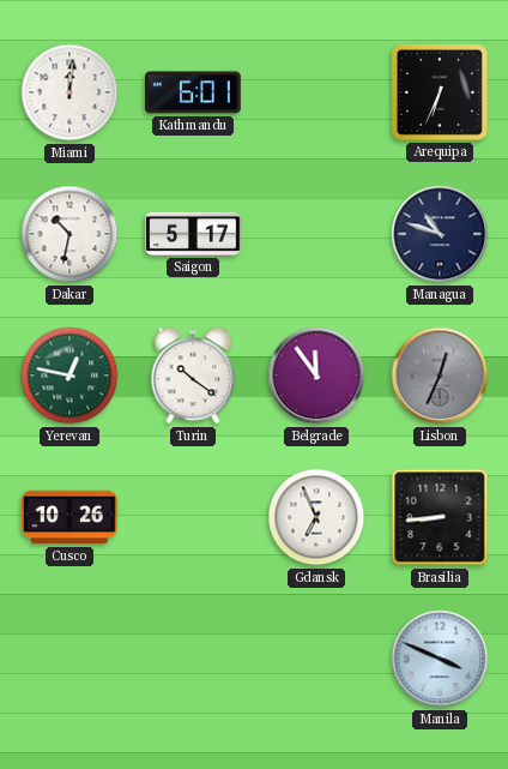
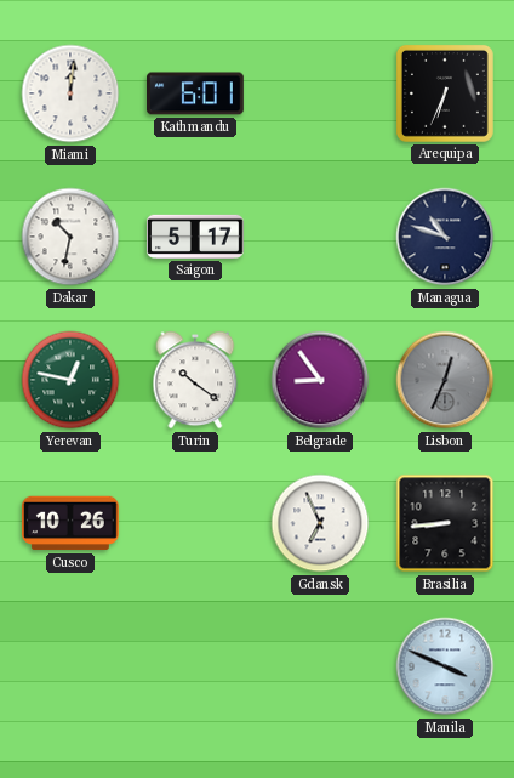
Belgrade: 11:54 -> 8:54
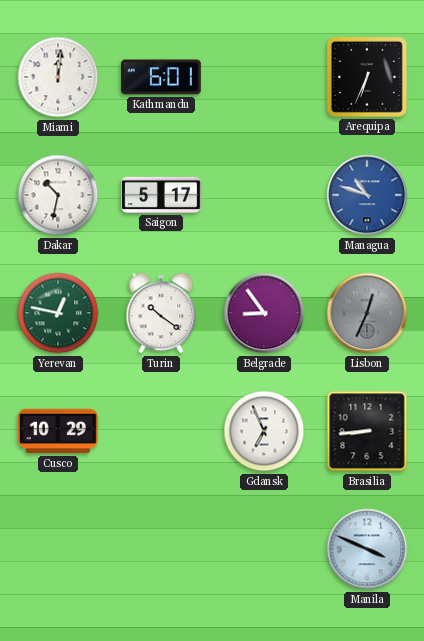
Managua dial: navy -> blue
Cusco: 10:26 -> 10:29
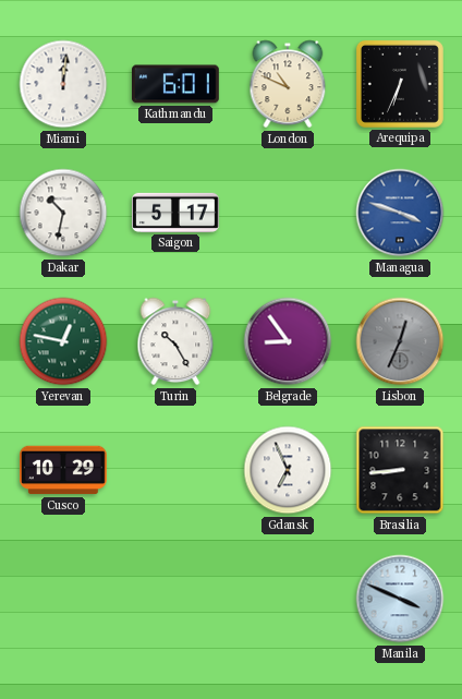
London: none -> 10:49
Managua: 10:48 -> 3:48
Turin: 10:21 -> 10:25
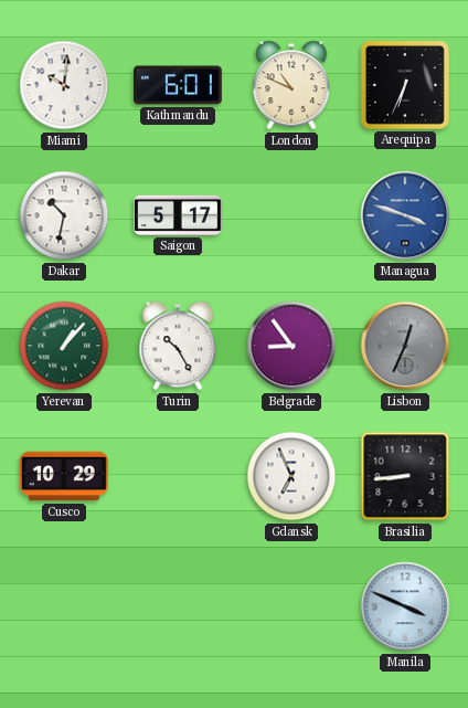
Miami: 12:01 -> 10:01
Yerevan: 12:47 -> 1:07
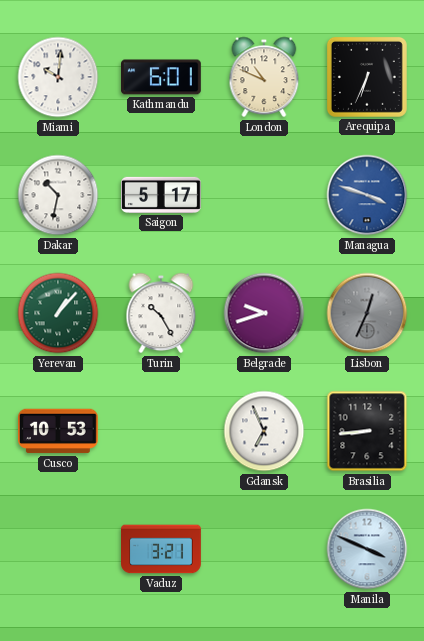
Belgrade: 8:54 -> 9:42
Cusco: 10:29 -> 10:53
Vaduz: none -> 3:21
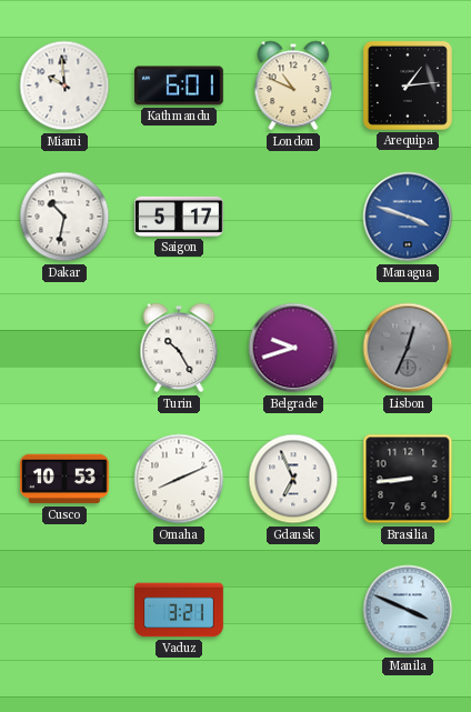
Miami: 10:01 -> 9:59
Arequipa: 6:34 -> 1:14
Yerevan: 1:07 -> none
Omaha: none -> 8:11
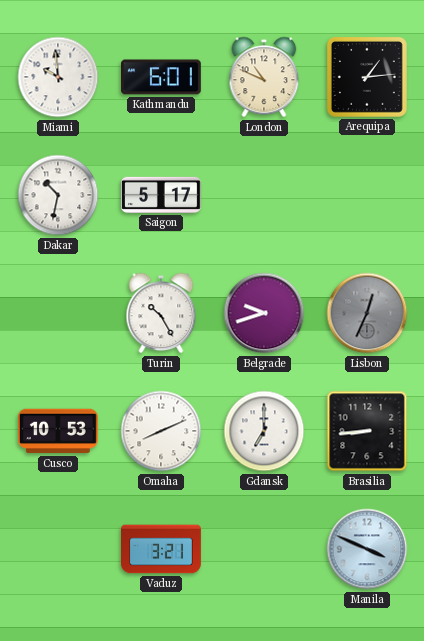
Managua: 3:48 -> none
Gdansk: 6:56 -> 7:00
